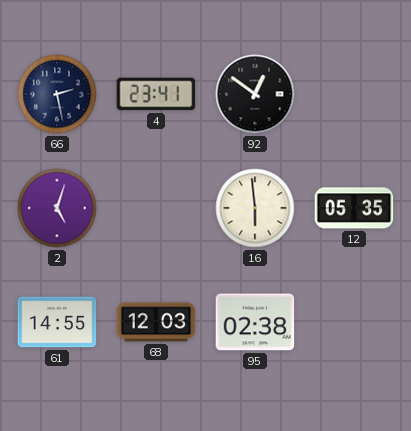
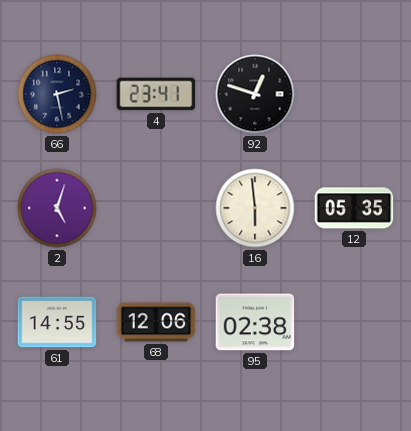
92: 12:51 -> 12:48
68: 12:03 -> 12:06
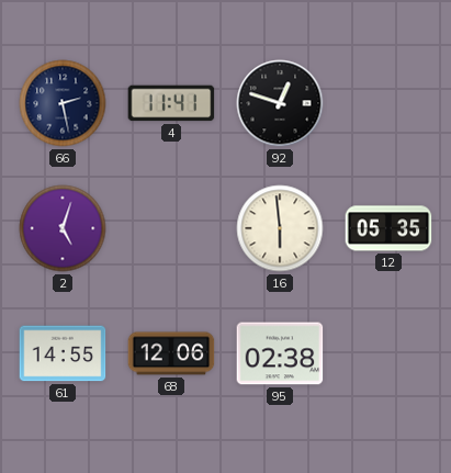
4: 23:41 -> 11:41
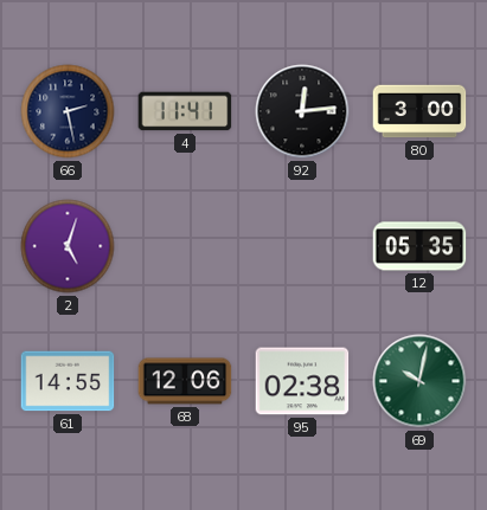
92: 12:48 -> 12:14
80: none -> 3:00
16: 5:59 -> none
69: none -> 10:02
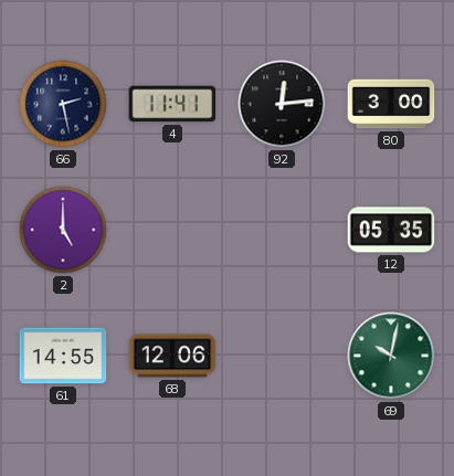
2: 5:03 -> 5:00
95: 02:38 -> none
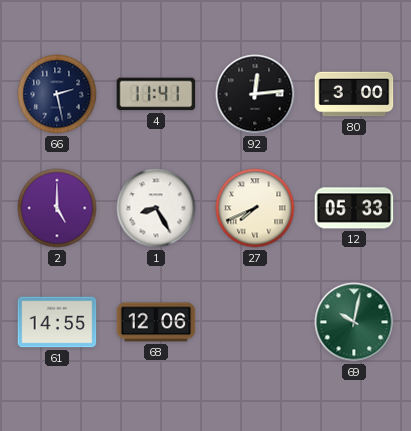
1: none -> 8:25
27: none -> 7:41
12: 05:35 -> 05:33
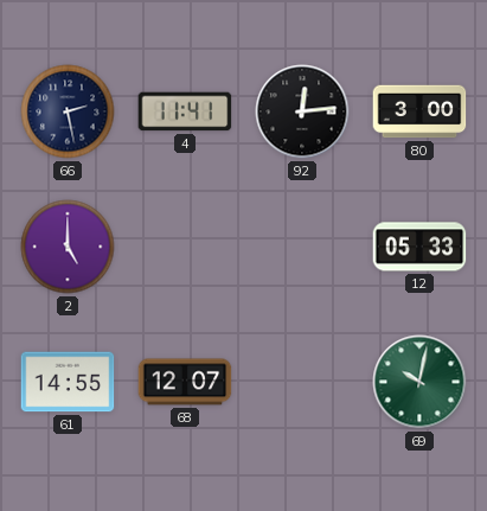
1: 8:25 -> none
27: 7:41 -> none
68: 12:06 -> 12:07
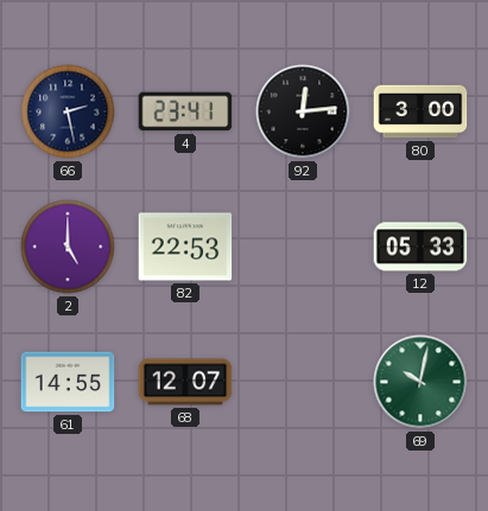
4: 11:41 -> 23:41
82: none -> 22:53
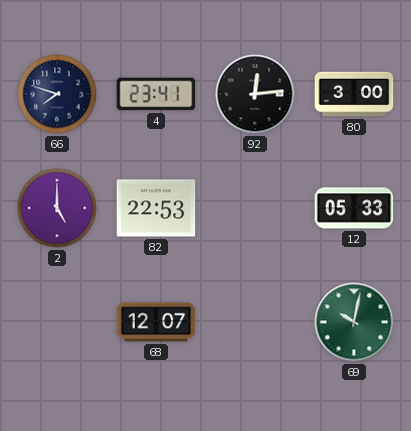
66: 2:28 -> 7:48
61: 14:55 -> none
